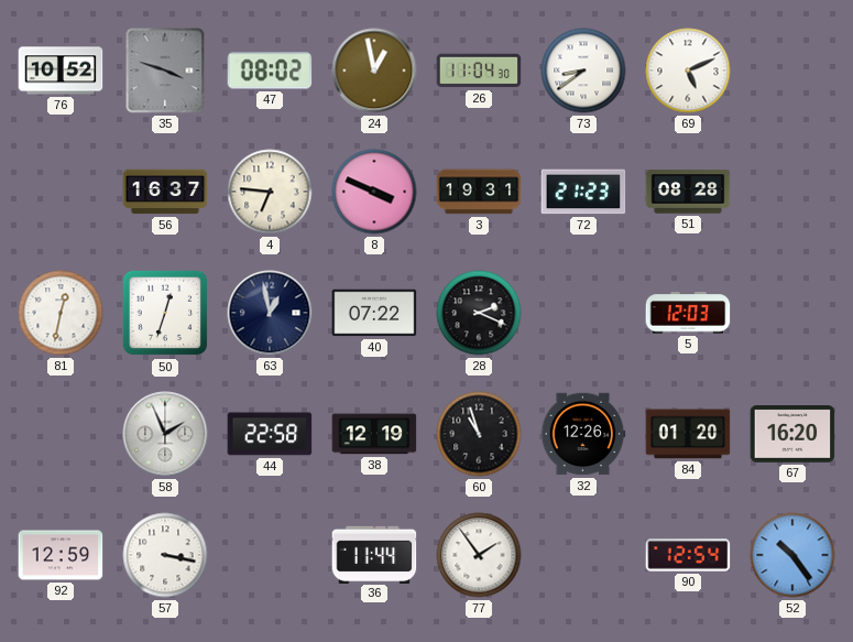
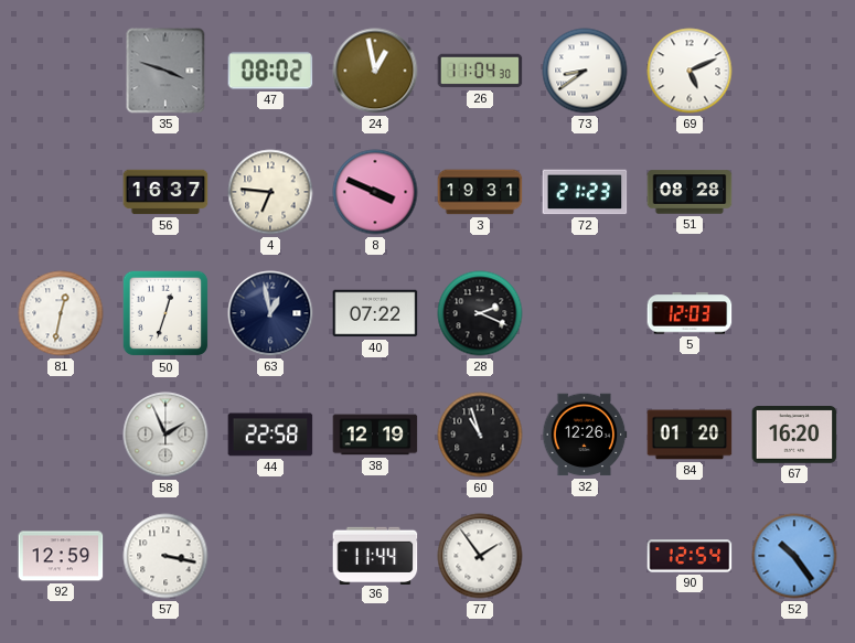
76: 10:52 -> none
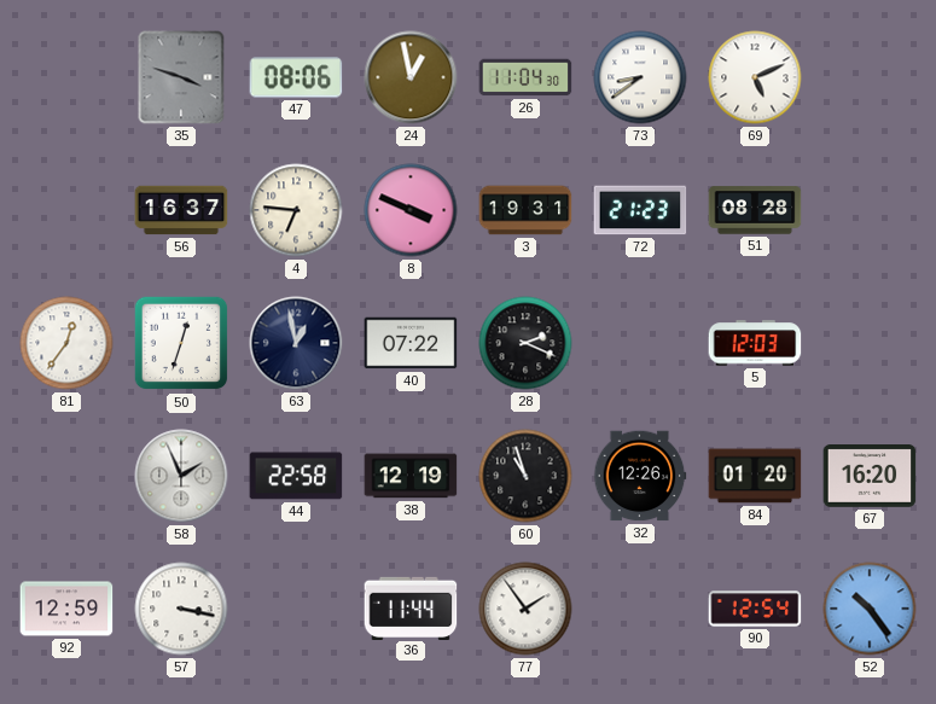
47: 08:02 -> 08:06
81: 12:32 -> 12:36
